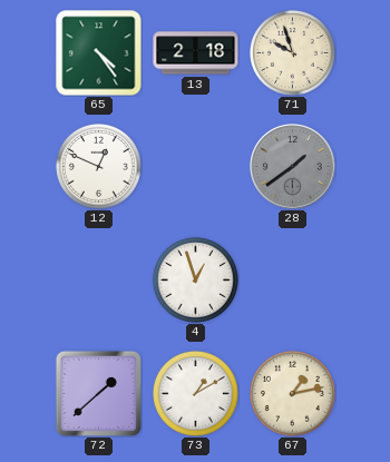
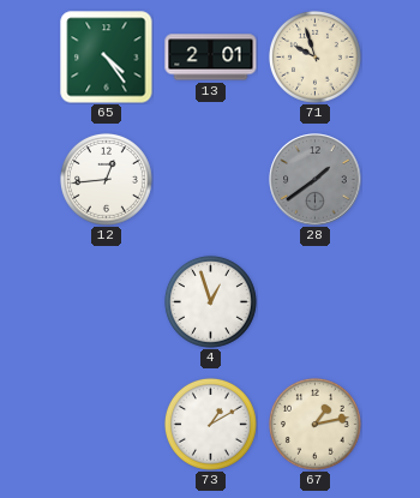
13: 2:18 -> 2:01
12: 12:49 -> 12:44
72: 1:38 -> none
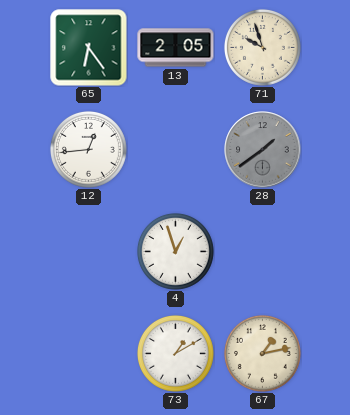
65: 4:24 -> 6:24
13: 2:01 -> 2:05
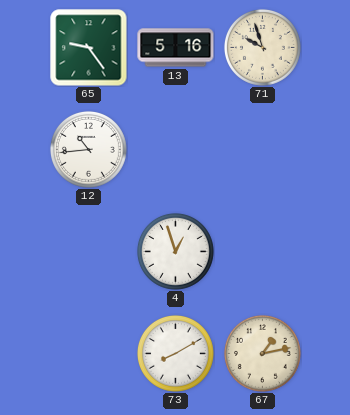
65: 6:24 -> 9:24
13: 2:05 -> 5:16
12: 12:44 -> 10:44
28: 1:39 -> none
73: 1:10 -> 8:10
